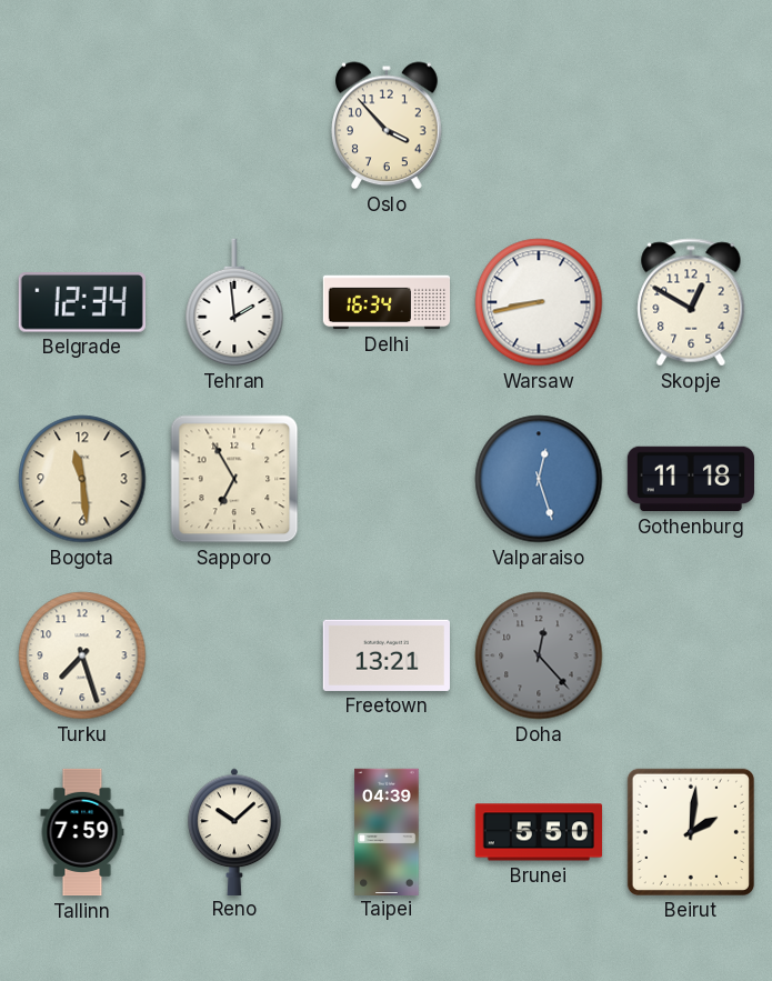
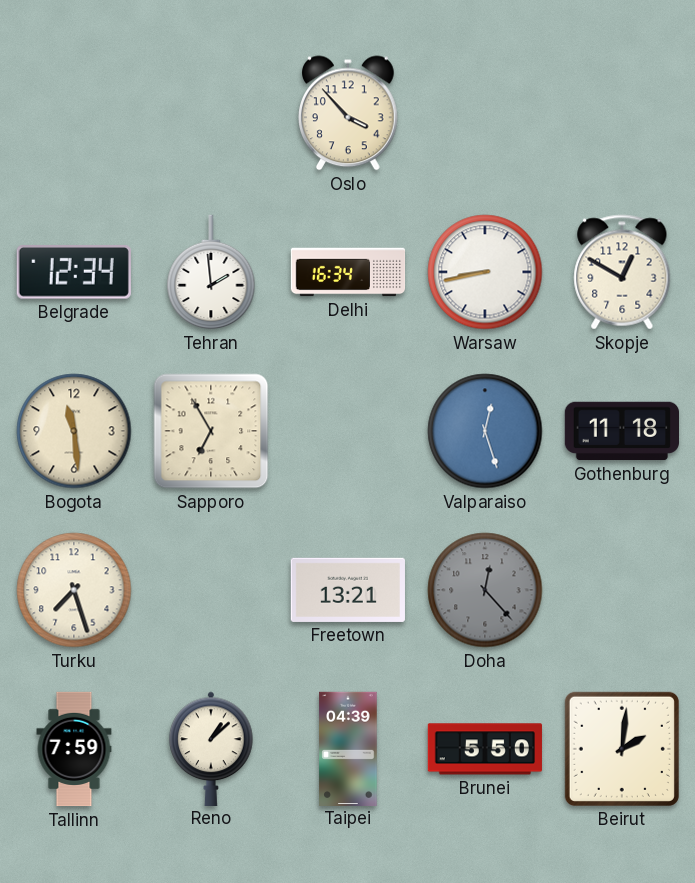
Reno: 10:08 -> 1:08
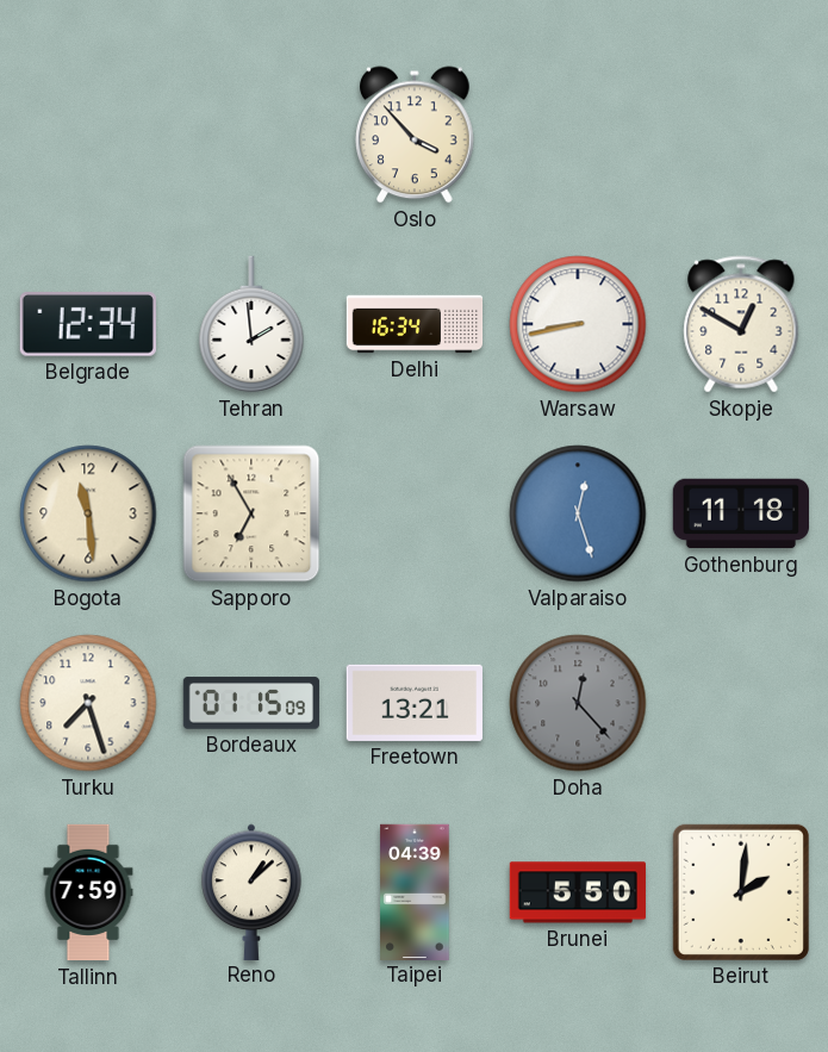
Bordeaux: none -> 01:15
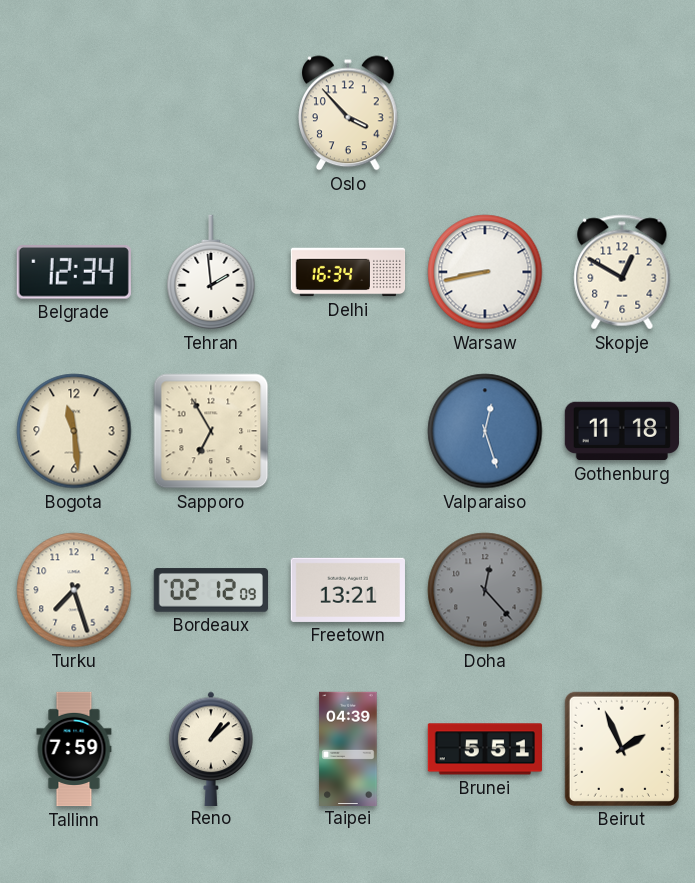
Bordeaux: 01:15 -> 02:12
Brunei: 5:50 -> 5:51
Beirut: 2:01 -> 1:56
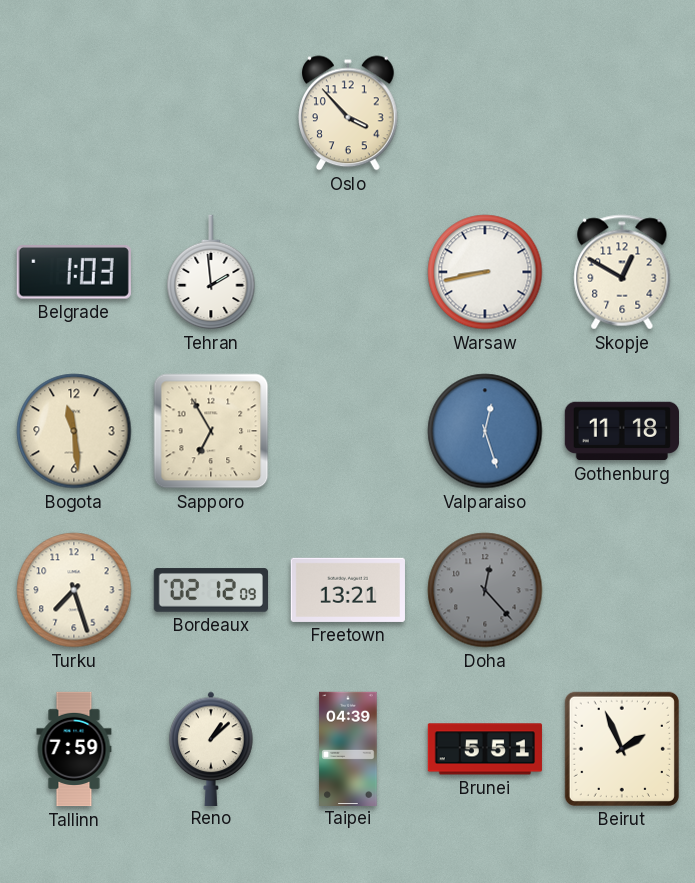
Belgrade: 12:34 -> 1:03
Delhi: 16:34 -> none
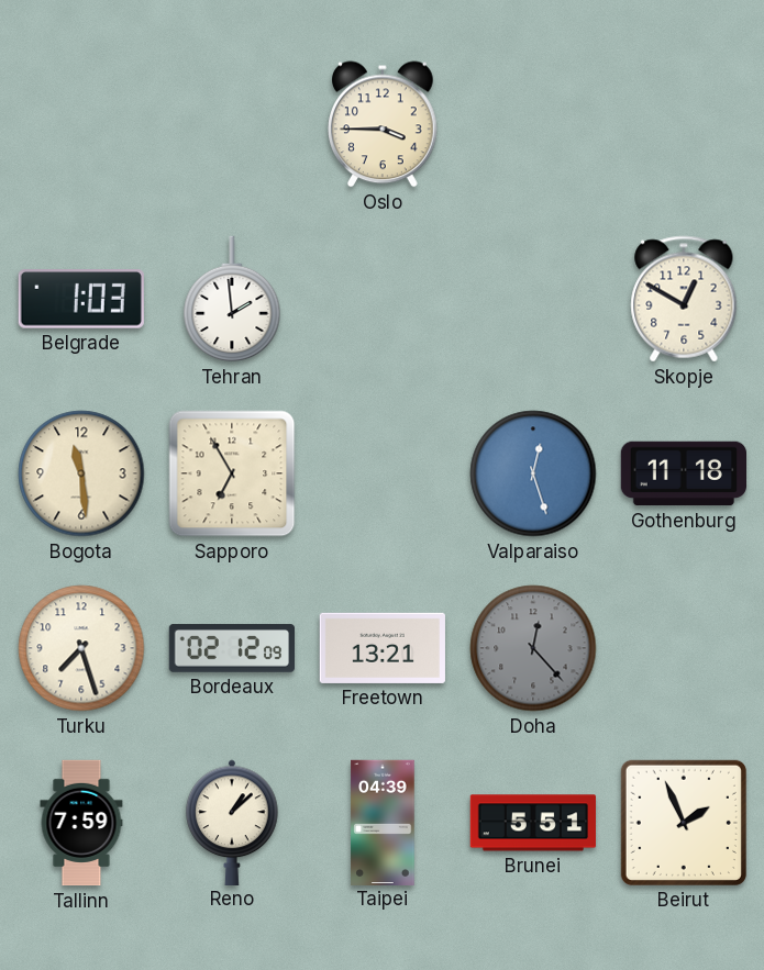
Oslo: 3:53 -> 3:45
Warsaw: 8:43 -> none
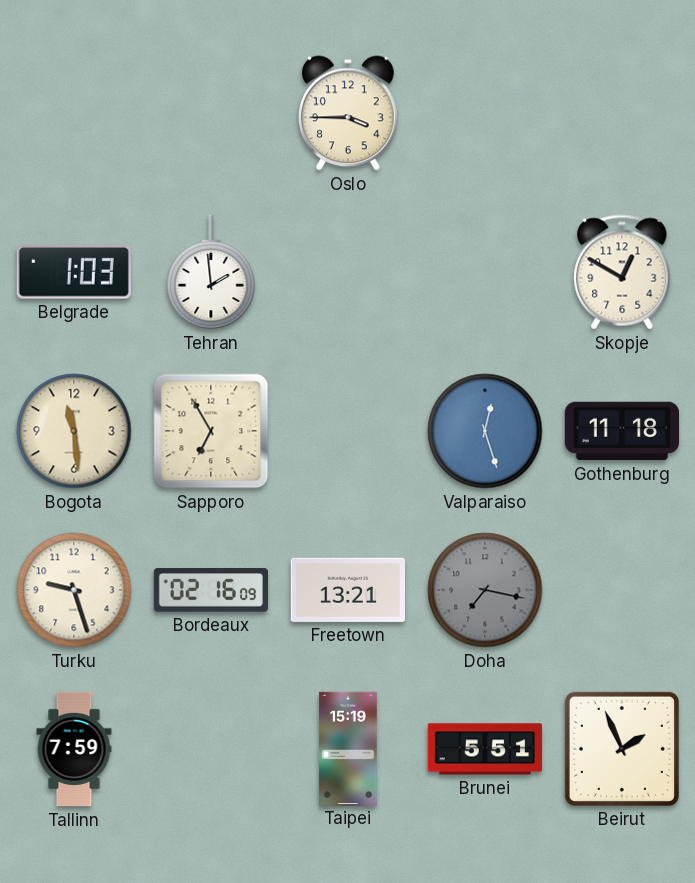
Turku: 7:27 -> 9:27
Bordeaux: 02:12 -> 02:16
Doha: 12:23 -> 7:17
Reno: 1:08 -> none
Taipei: 04:39 -> 15:19
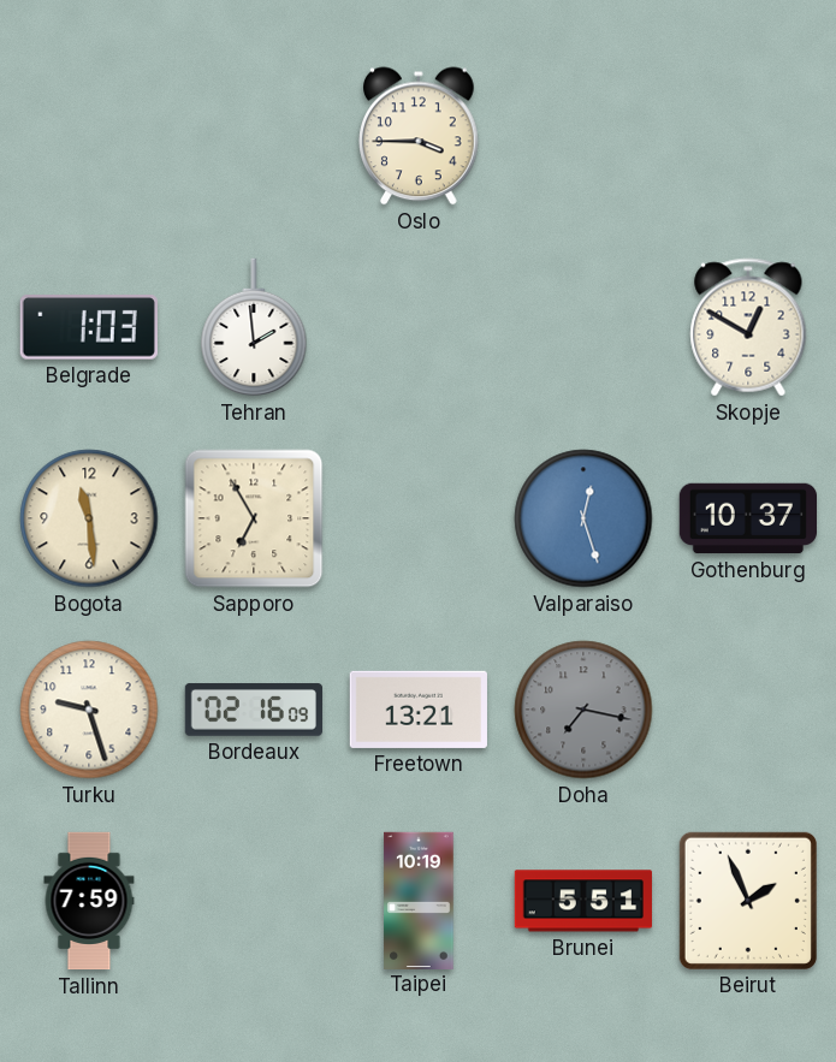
Gothenburg: 11:18 -> 10:37
Taipei: 15:19 -> 10:19
